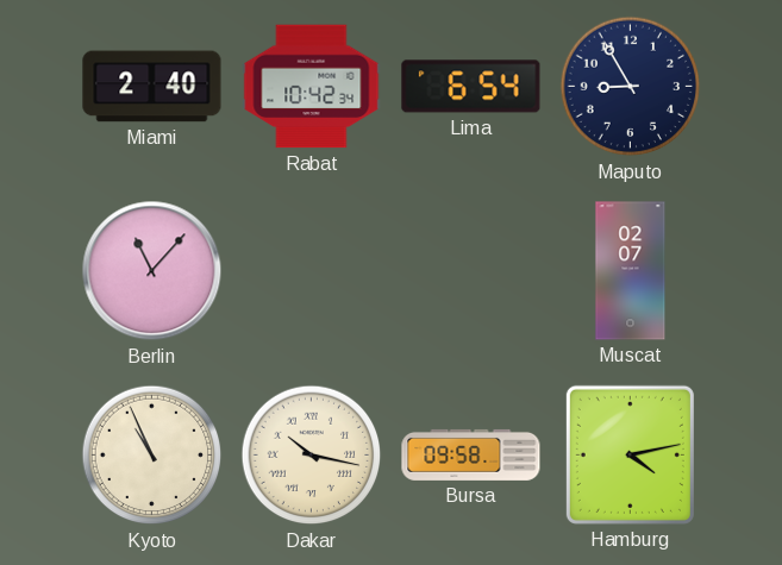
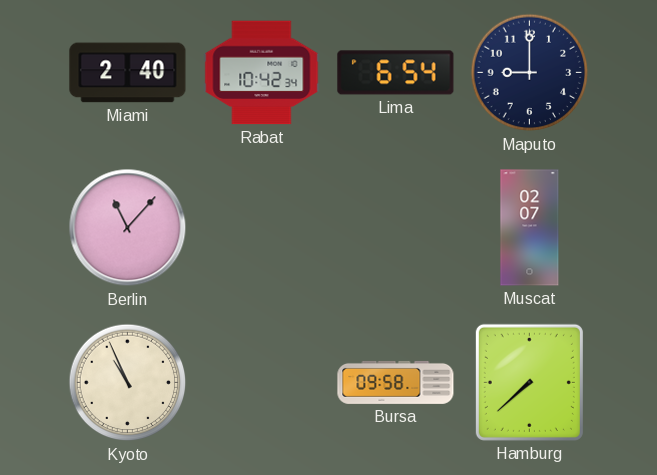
Maputo: 8:55 -> 9:00
Dakar: 10:17 -> none
Hamburg: 4:13 -> 7:38
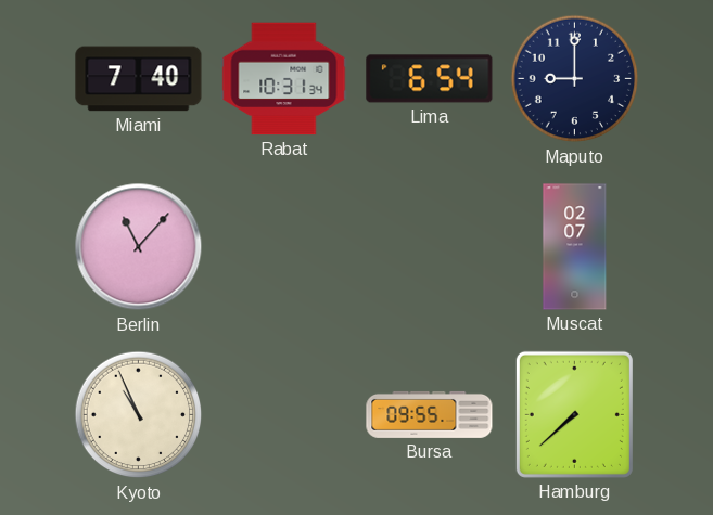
Miami: 2:40 -> 7:40
Rabat: 10:42 -> 10:31
Bursa: 09:58 -> 09:55
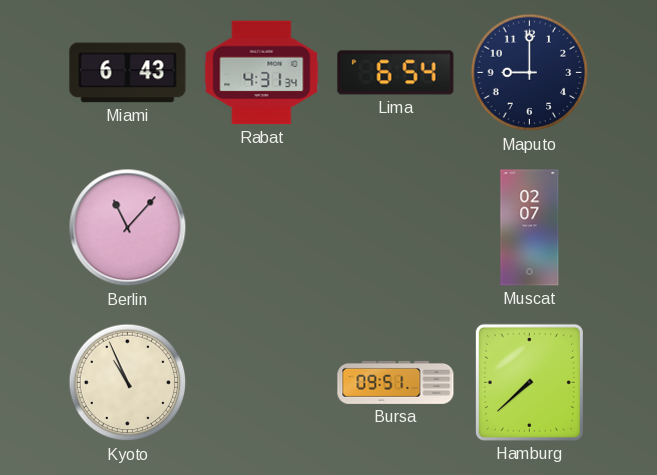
Miami: 7:40 -> 6:43
Rabat: 10:31 -> 4:31
Bursa: 09:55 -> 09:51
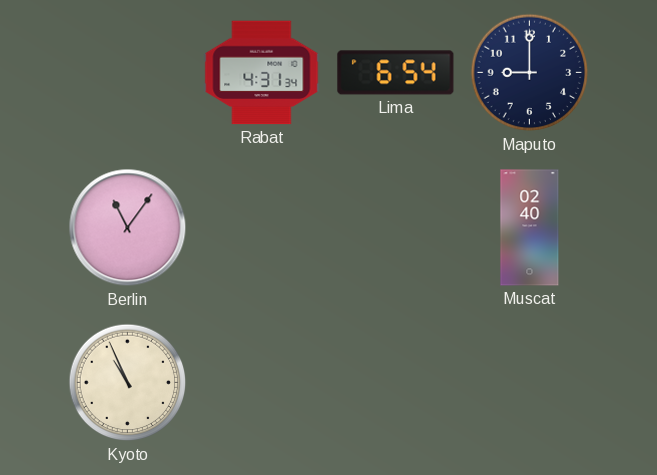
Miami: 6:43 -> none
Berlin: 11:07 -> 11:06
Muscat: 02:07 -> 02:40
Bursa: 09:51 -> none
Hamburg: 7:38 -> none
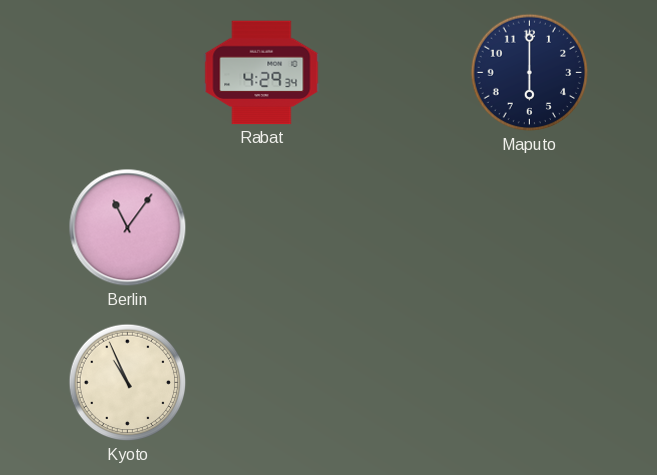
Rabat: 4:31 -> 4:29
Lima: 6:54 -> none
Maputo: 9:00 -> 6:00
Muscat: 02:40 -> none
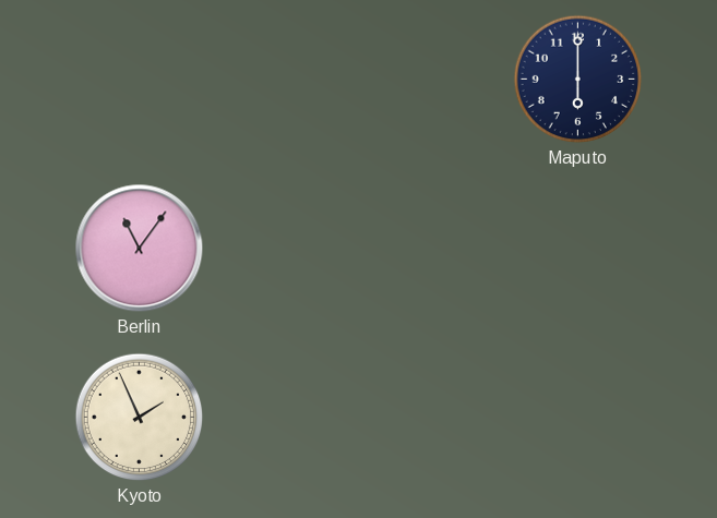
Rabat: 4:29 -> none
Kyoto: 10:56 -> 1:56
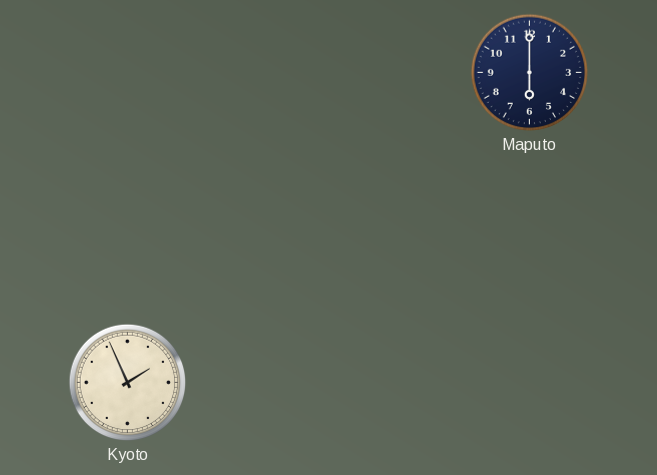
Berlin: 11:06 -> none
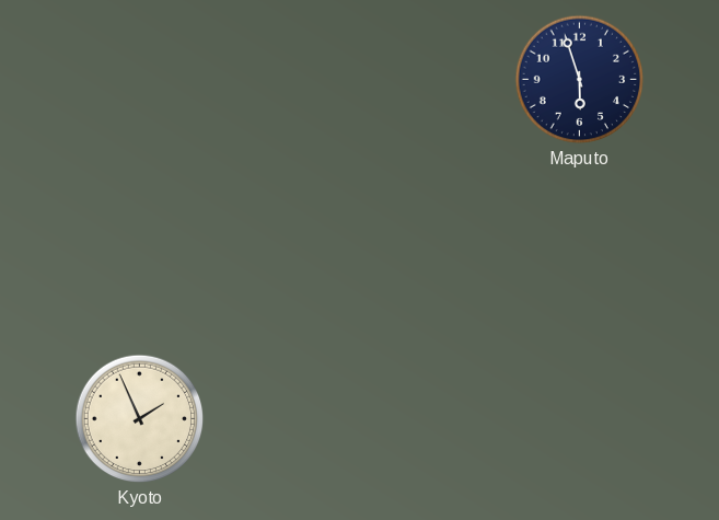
Maputo: 6:00 -> 5:57
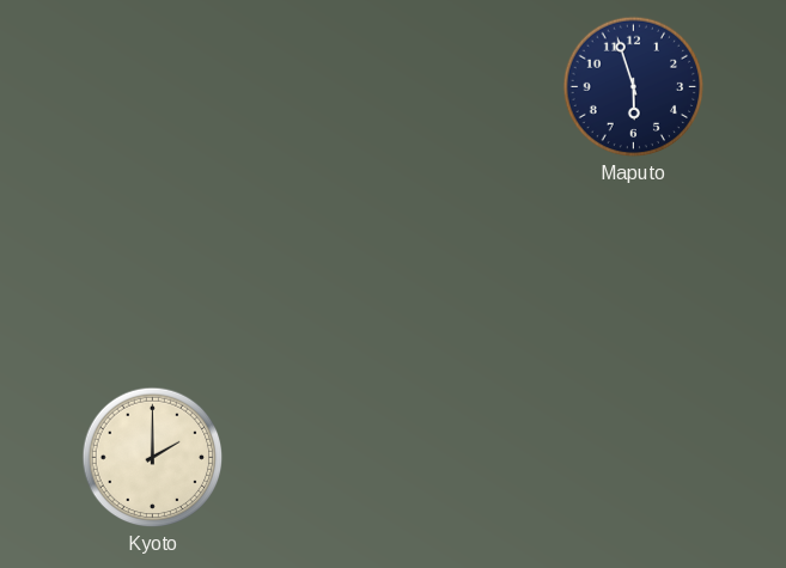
Kyoto: 1:56 -> 2:00
